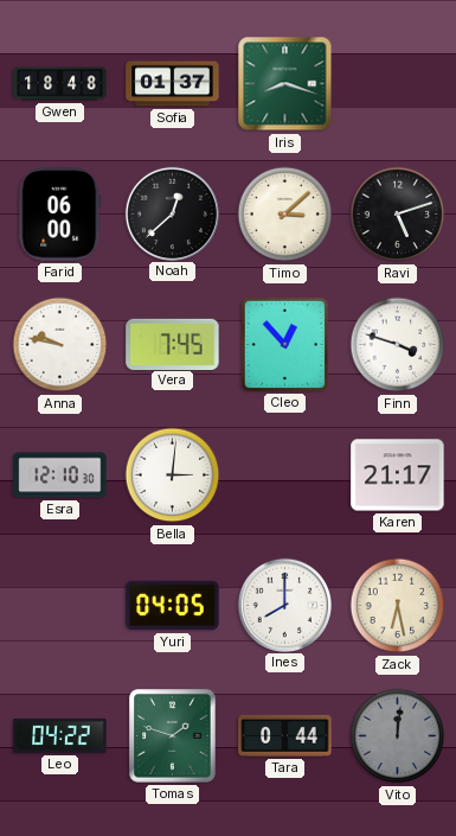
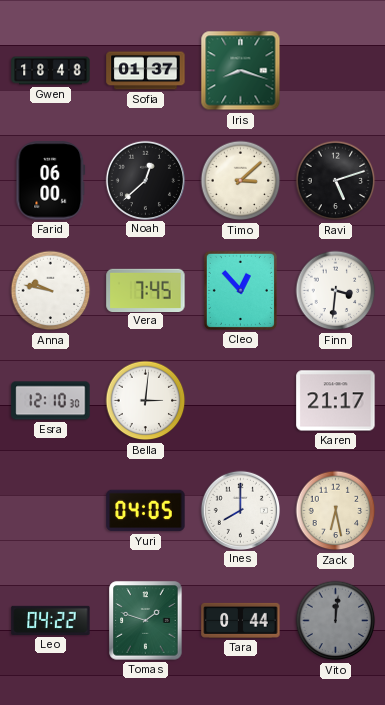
Finn: 3:48 -> 3:31
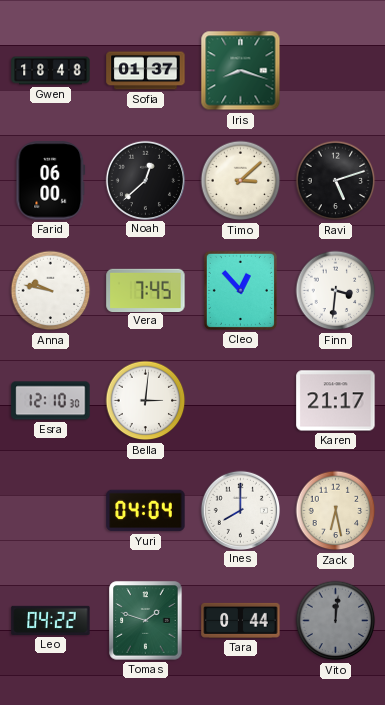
Yuri: 04:05 -> 04:04
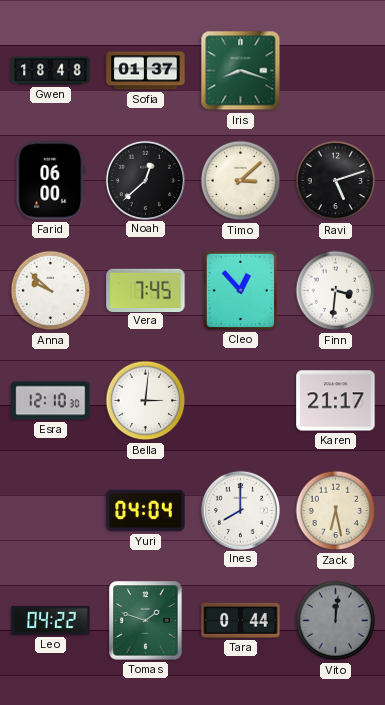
Anna: 9:47 -> 9:52
